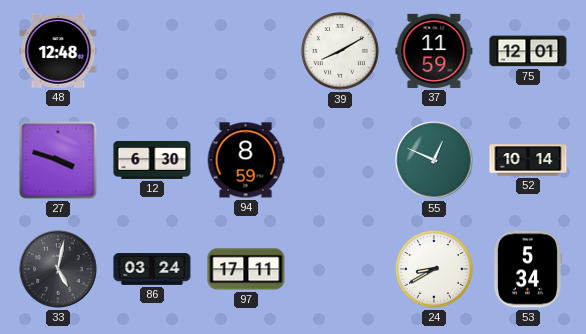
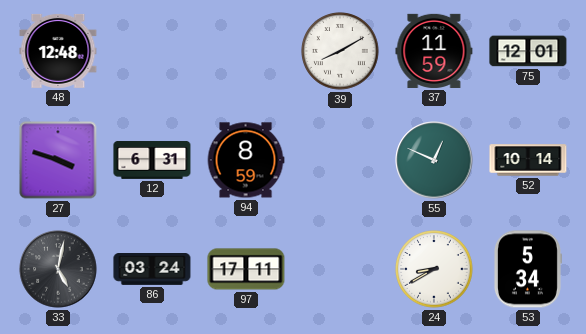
12: 6:30 -> 6:31
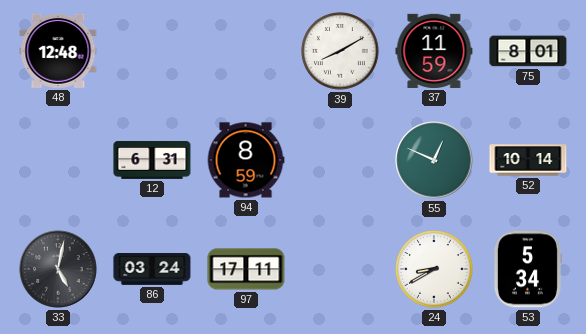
75: 12:01 -> 8:01
27: 3:48 -> none
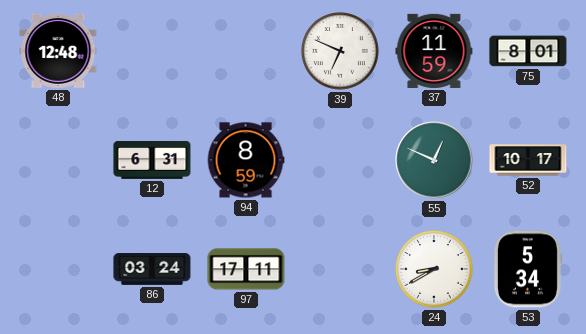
39: 8:10 -> 6:49
52: 10:14 -> 10:17
33: 5:02 -> none
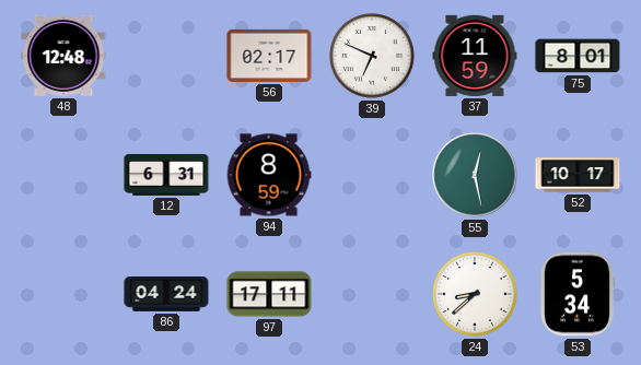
56: none -> 02:17
55: 12:49 -> 12:28
86: 03:24 -> 04:24
24: 8:40 -> 8:38
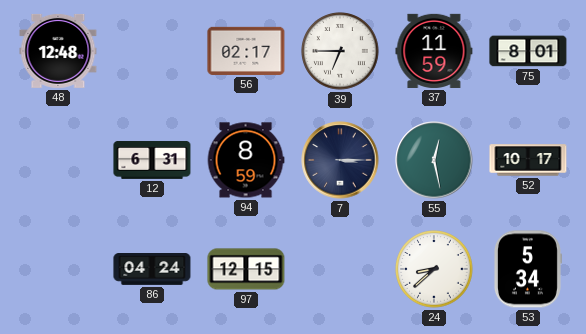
39: 6:49 -> 6:45
7: none -> 3:15
97: 17:11 -> 12:15
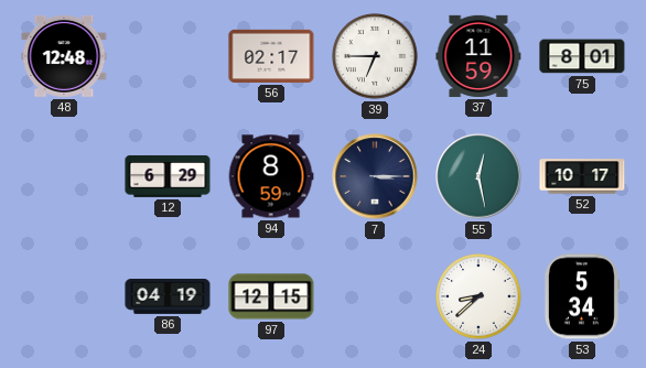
12: 6:31 -> 6:29
86: 04:24 -> 04:19
